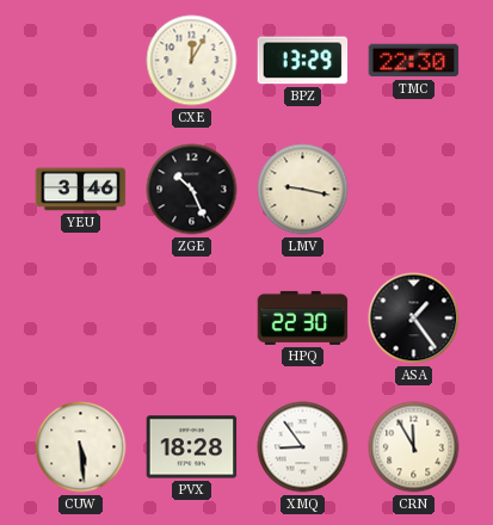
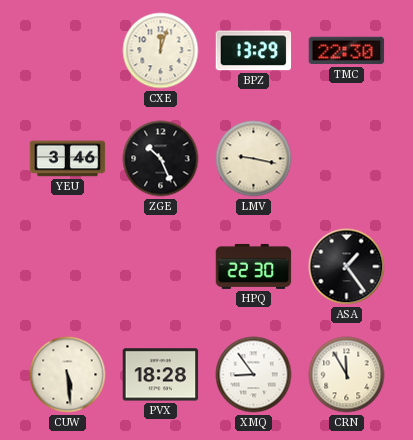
CXE: 12:05 -> 12:03
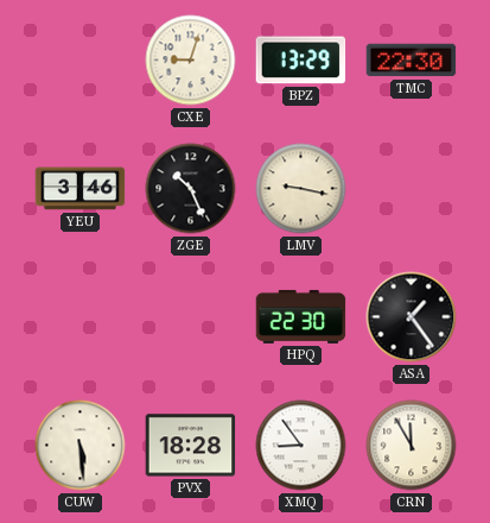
CXE: 12:03 -> 9:03
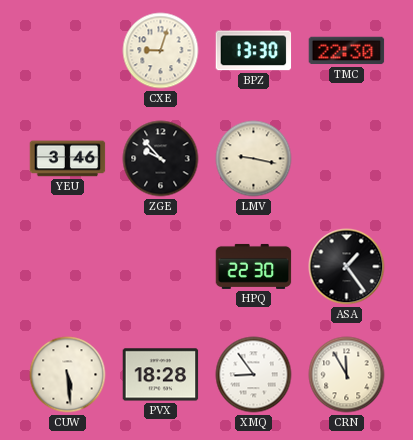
BPZ: 13:29 -> 13:30
ZGE: 10:26 -> 9:53
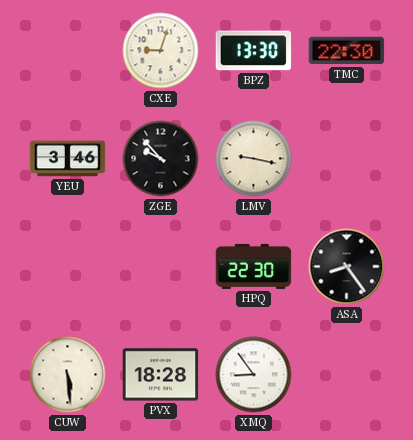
ASA: 1:24 -> 8:24
CRN: 11:55 -> none
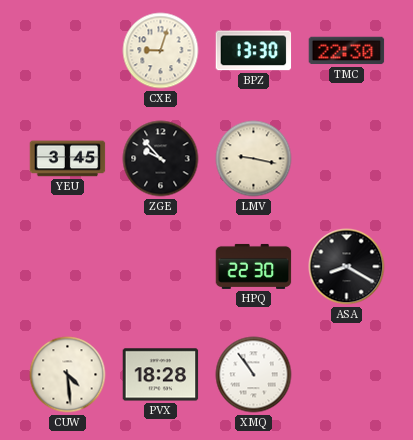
YEU: 3:46 -> 3:45
ASA: 8:24 -> 8:20
CUW: 5:29 -> 4:29
XMQ: 8:54 -> 10:54
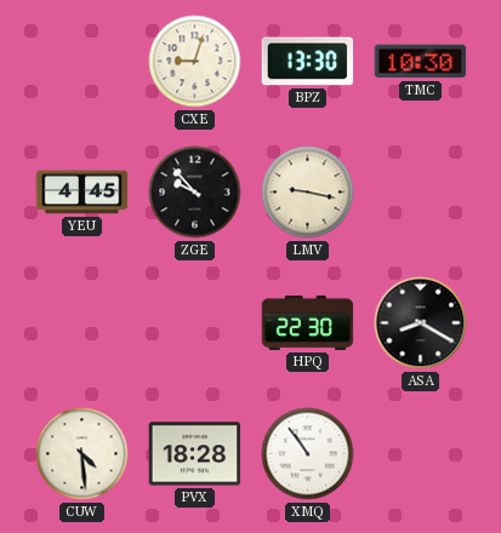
TMC: 22:30 -> 10:30
YEU: 3:45 -> 4:45
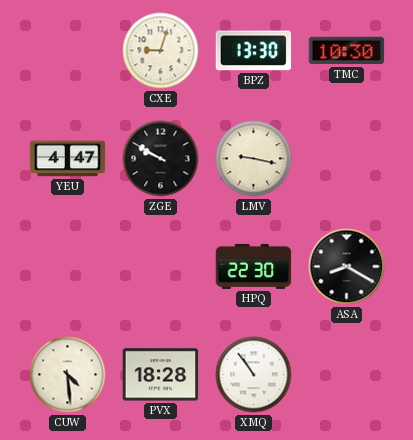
YEU: 4:45 -> 4:47
ZGE: 9:53 -> 9:50
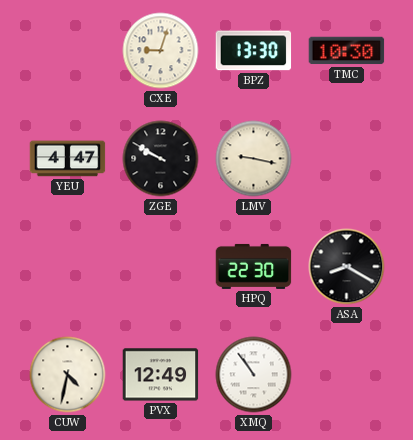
CUW: 4:29 -> 4:32
PVX: 18:28 -> 12:49
